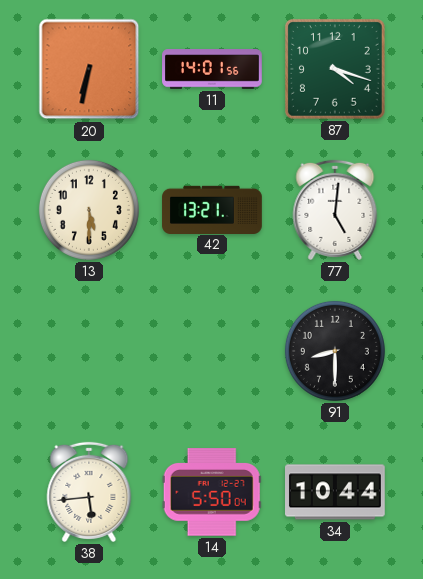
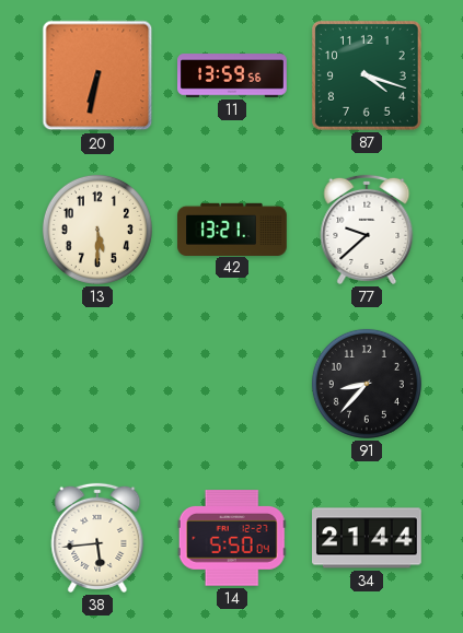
11: 14:01 -> 13:59
77: 5:01 -> 9:38
91: 8:30 -> 8:37
34: 10:44 -> 21:44
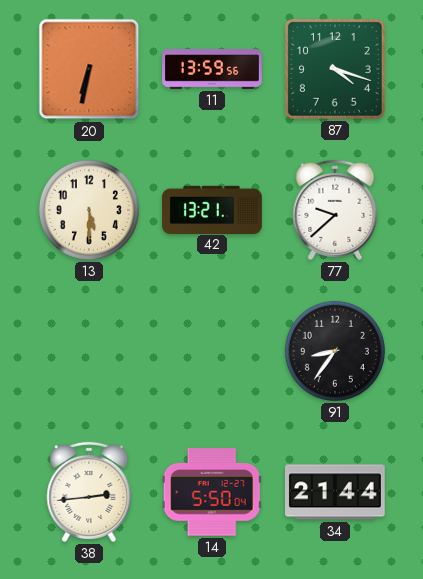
91: 8:37 -> 8:36
38: 5:44 -> 2:44
